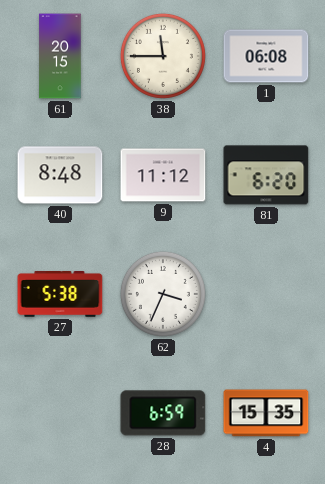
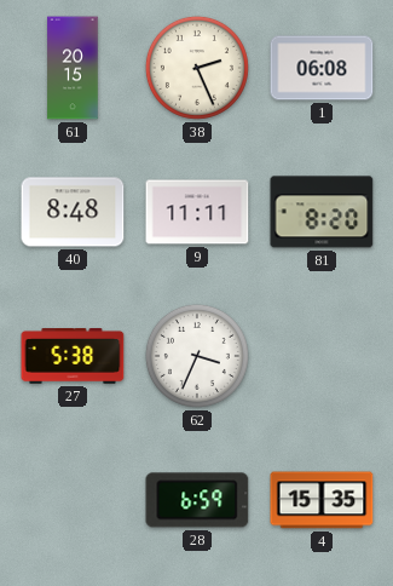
38: 11:45 -> 2:26
9: 11:12 -> 11:11
81: 6:20 -> 8:20
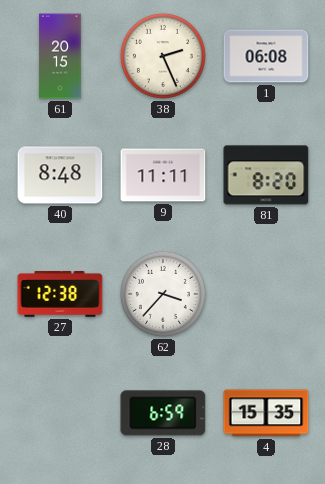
27: 5:38 -> 12:38
62: 3:34 -> 3:37
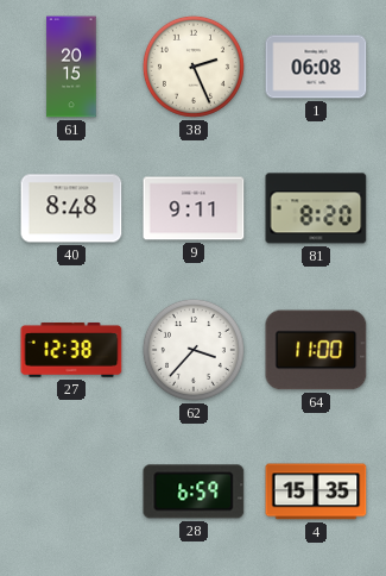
9: 11:11 -> 9:11
64: none -> 11:00
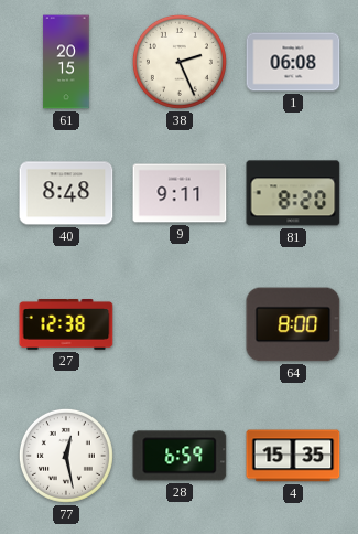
62: 3:37 -> none
64: 11:00 -> 8:00
77: none -> 12:28
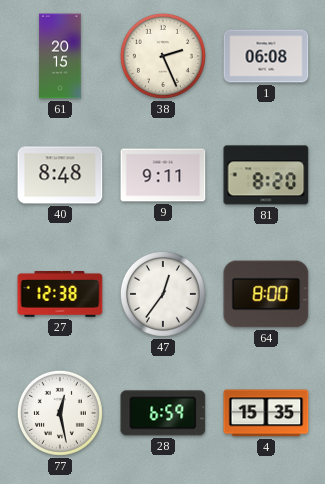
47: none -> 12:36
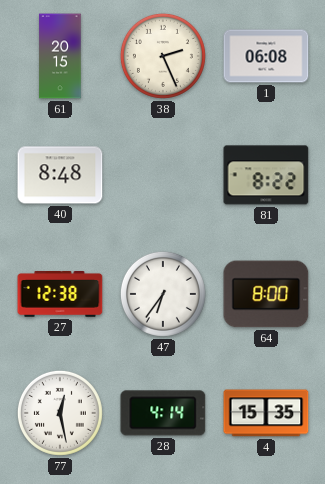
9: 9:11 -> none
81: 8:20 -> 8:22
47: 12:36 -> 6:36
28: 6:59 -> 4:14
